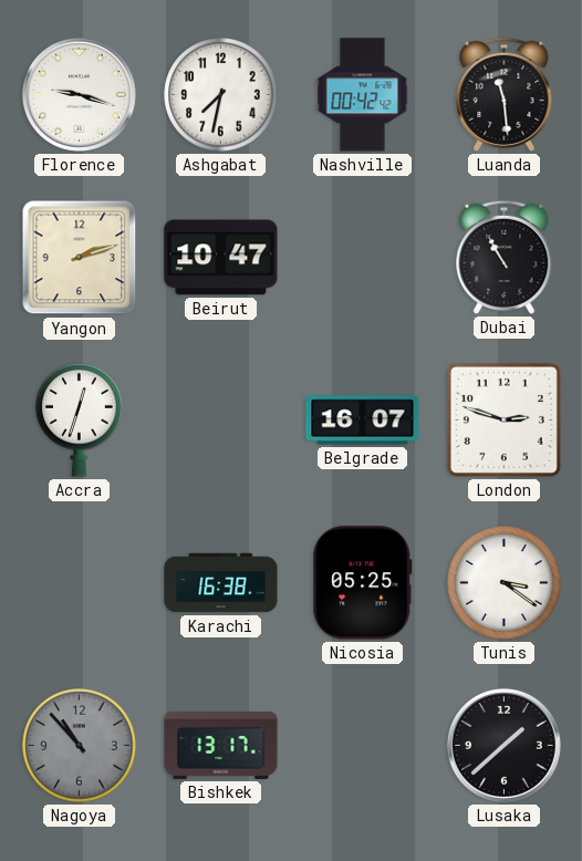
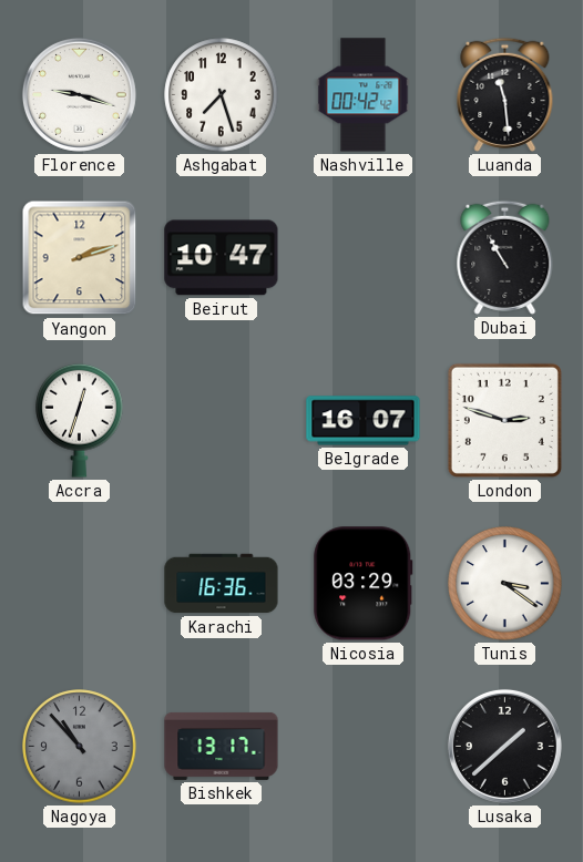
Ashgabat: 7:32 -> 7:27
Karachi: 16:38 -> 16:36
Nicosia: 05:25 -> 03:29
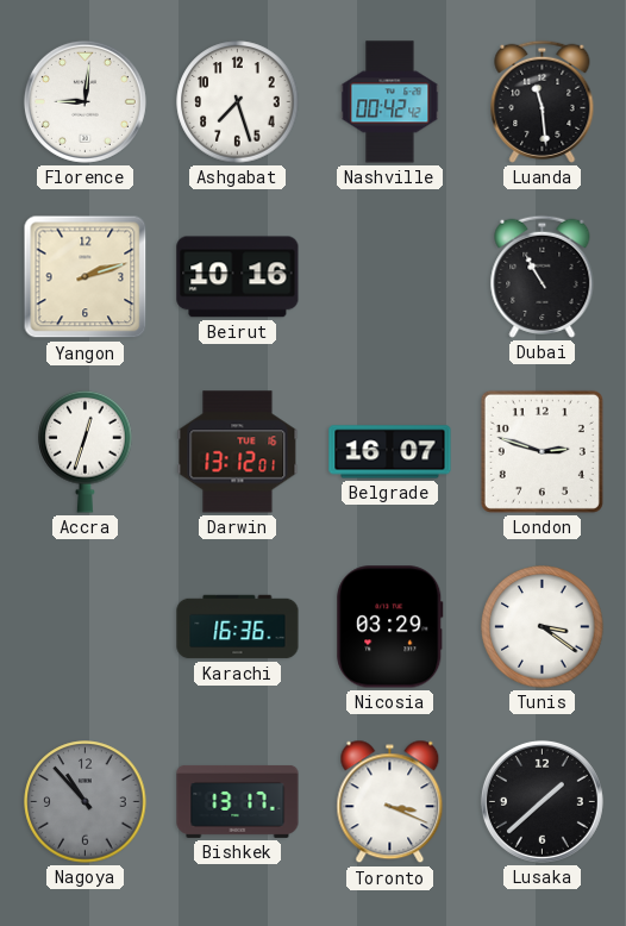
Florence: 9:18 -> 9:01
Beirut: 10:47 -> 10:16
Darwin: none -> 13:12
Toronto: none -> 3:19
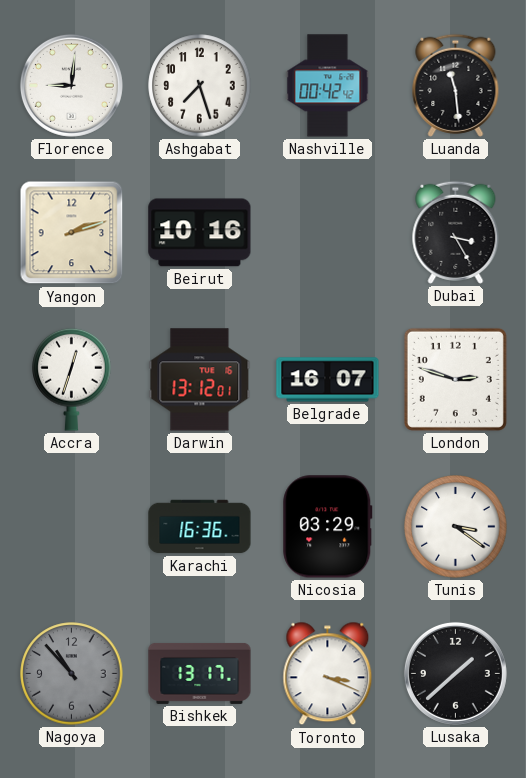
Dubai: 10:55 -> 3:25
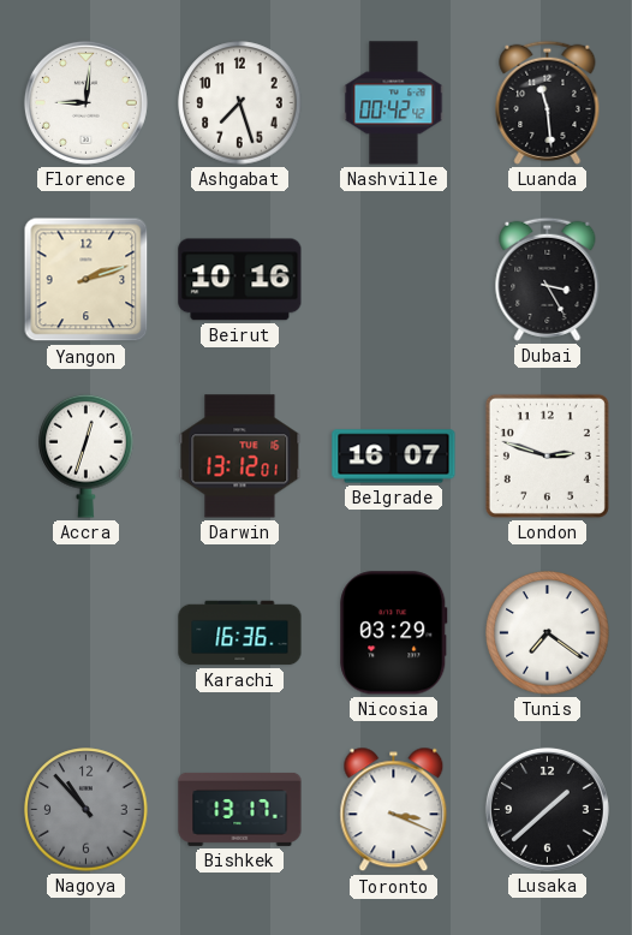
Tunis: 3:21 -> 7:21
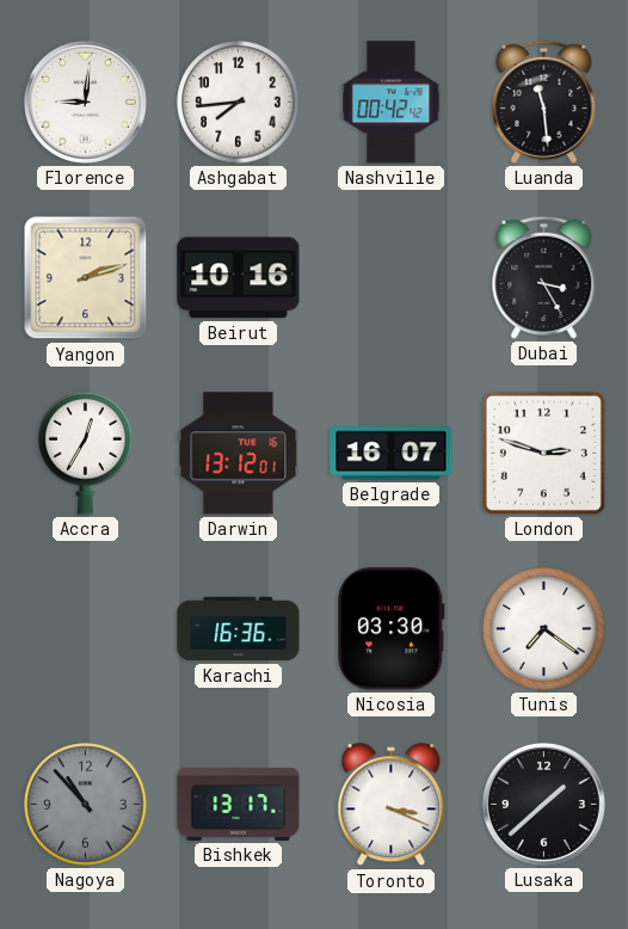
Ashgabat: 7:27 -> 7:44
Accra: 12:33 -> 12:35
Nicosia: 03:29 -> 03:30
